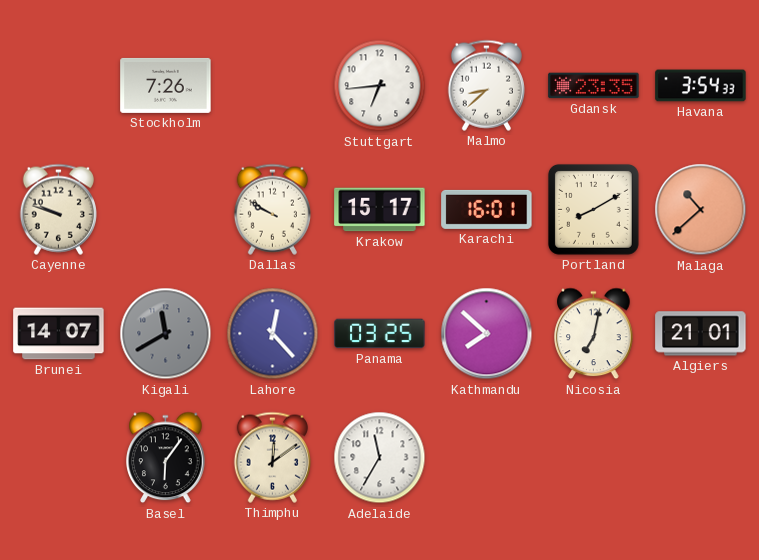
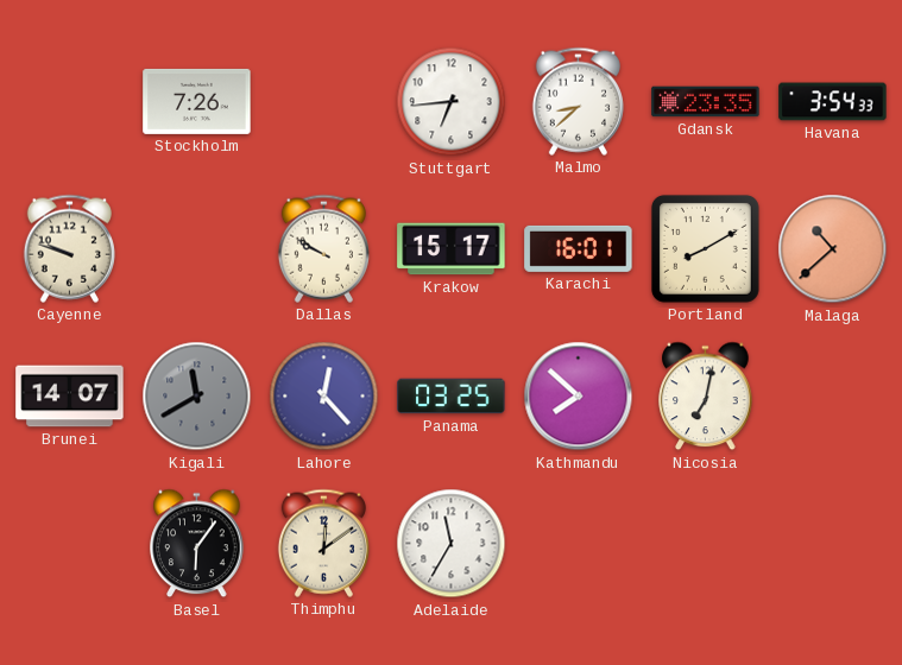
Algiers: 21:01 -> none
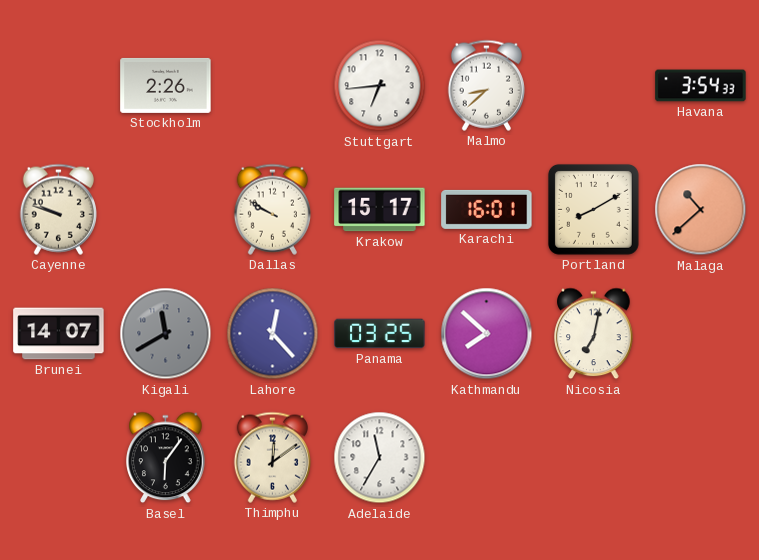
Stockholm: 7:26 -> 2:26
Gdansk: 23:35 -> none
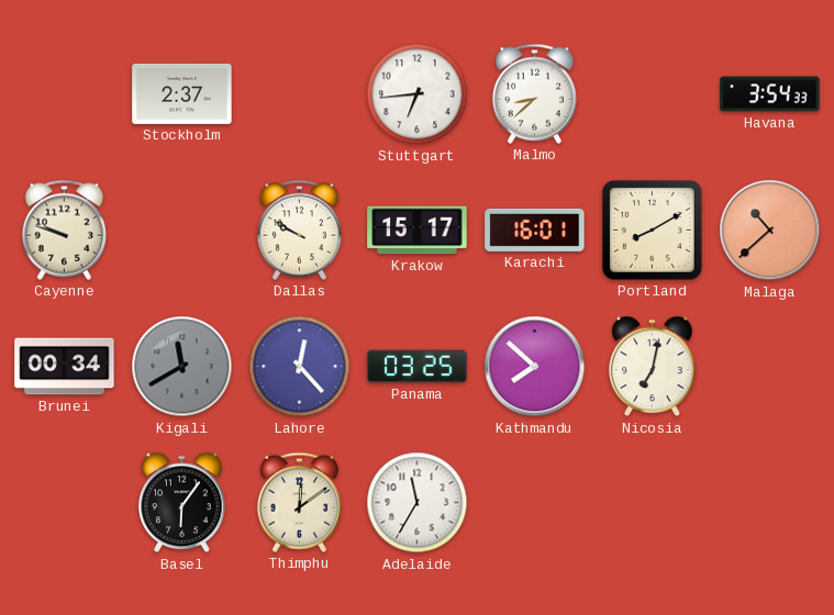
Stockholm: 2:26 -> 2:37
Brunei: 14:07 -> 00:34
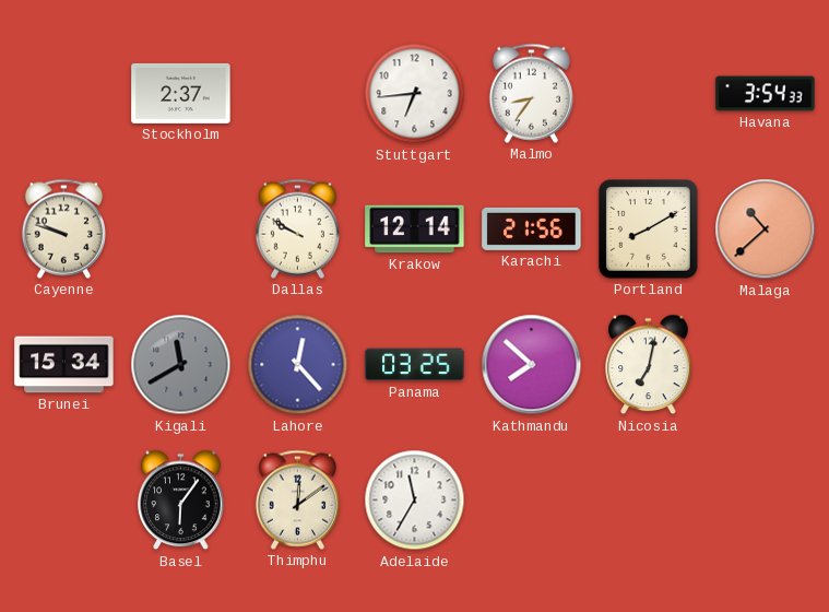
Malmo: 8:38 -> 8:36
Krakow: 15:17 -> 12:14
Karachi: 16:01 -> 21:56
Brunei: 00:34 -> 15:34
